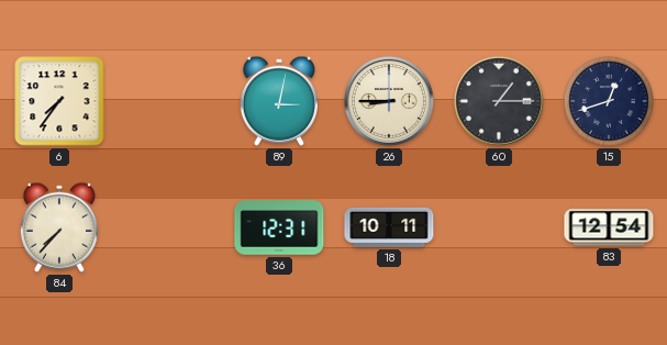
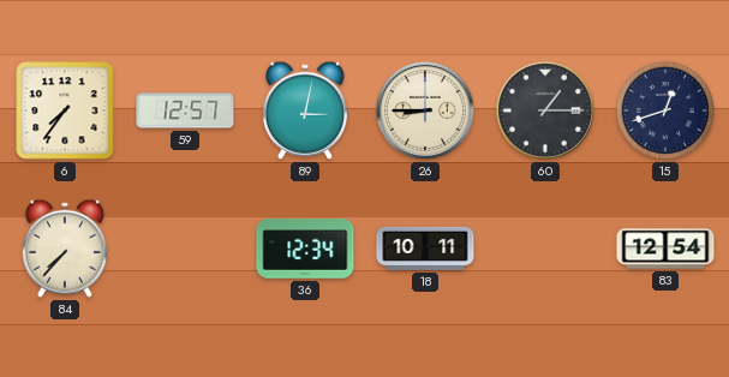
59: none -> 12:57
36: 12:31 -> 12:34
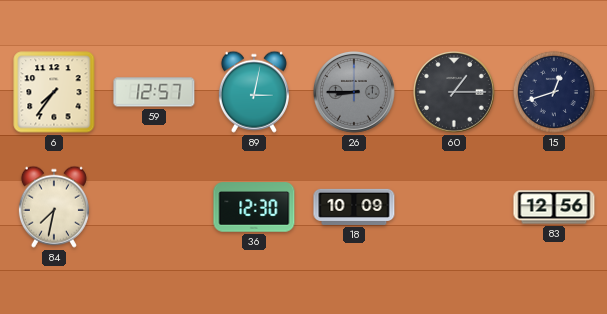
26 dial: cream -> grey
84: 7:37 -> 7:32
36: 12:34 -> 12:30
18: 10:11 -> 10:09
83: 12:54 -> 12:56
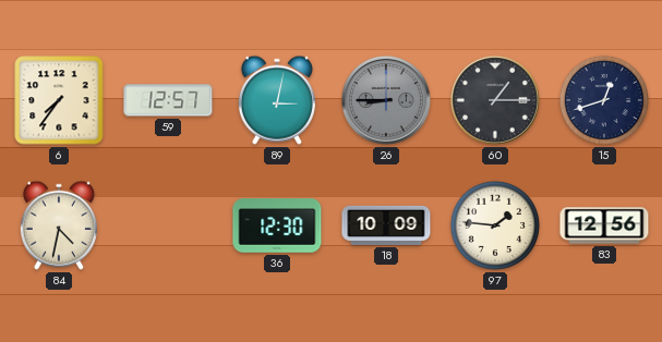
84: 7:32 -> 4:32
97: none -> 1:46
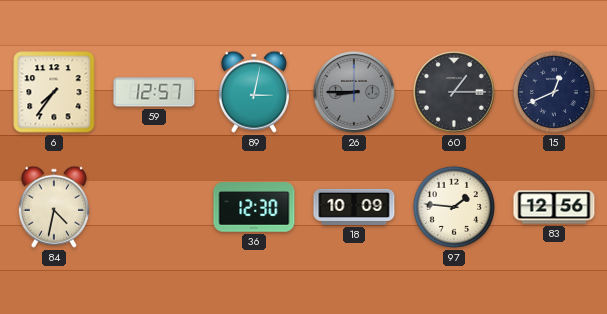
15: 12:42 -> 12:41
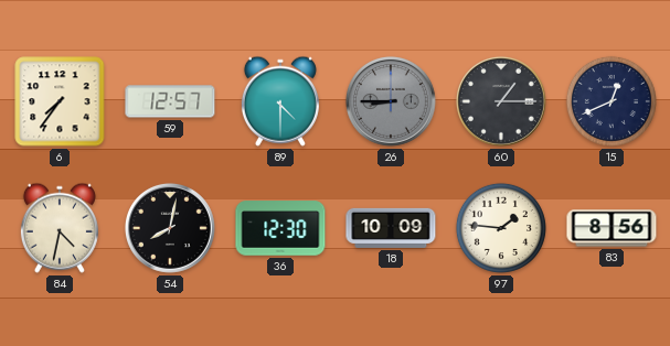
89: 3:02 -> 4:30
54: none -> 8:02
83: 12:56 -> 8:56
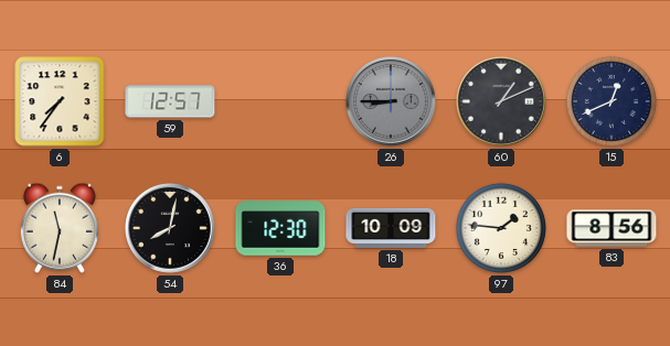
89: 4:30 -> none
60: 1:15 -> 1:11
84: 4:32 -> 11:32
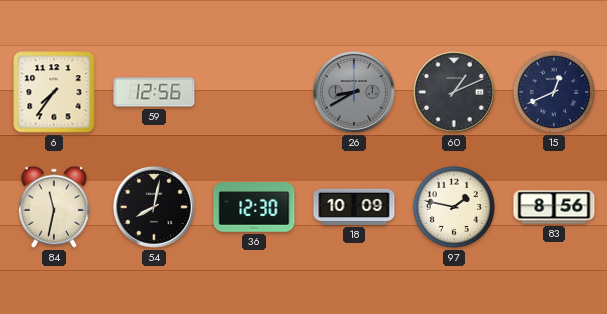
59: 12:57 -> 12:56
26: 8:45 -> 8:40
97: 1:46 -> 1:47
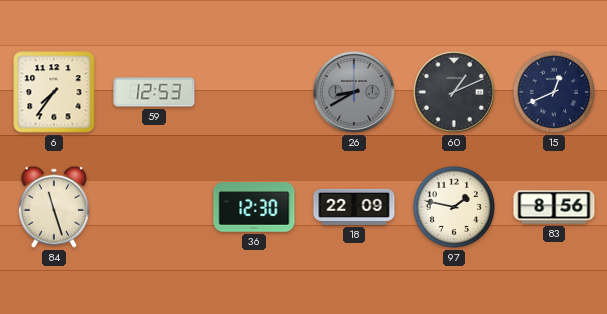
59: 12:56 -> 12:53
84: 11:32 -> 11:27
54: 8:02 -> none
18: 10:09 -> 22:09
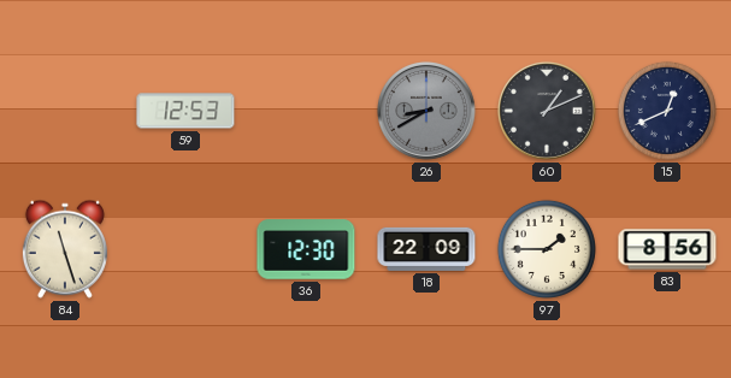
6: 7:36 -> none
97: 1:47 -> 1:45
